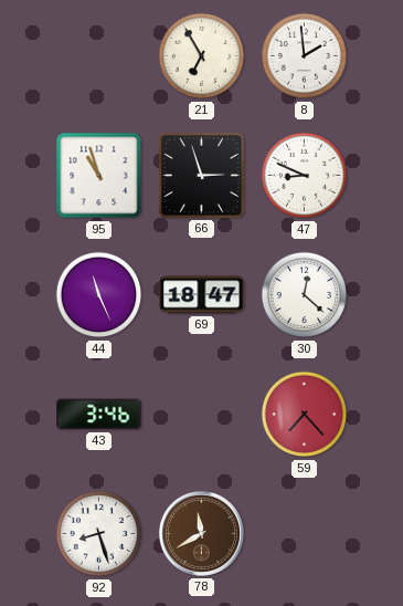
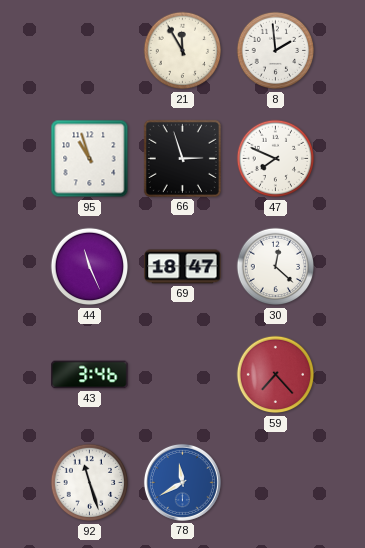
21: 6:55 -> 11:55
47: 8:49 -> 7:49
92: 8:27 -> 11:27
78 dial: brown -> blue
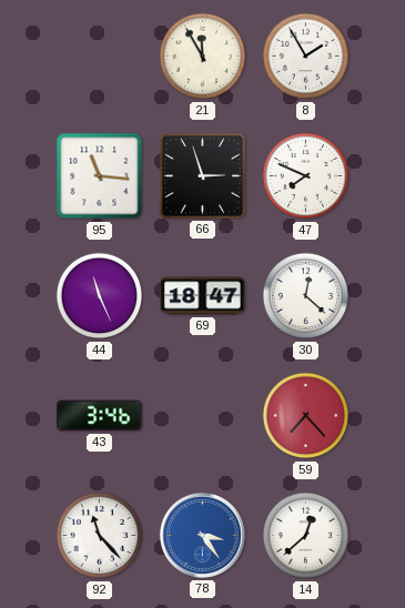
8: 1:59 -> 1:55
95: 10:57 -> 11:16
92: 11:27 -> 11:23
78: 11:40 -> 3:24
14: none -> 12:38
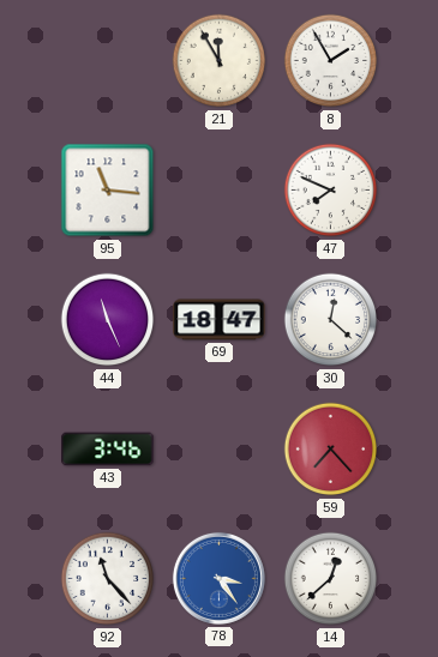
66: 2:57 -> none
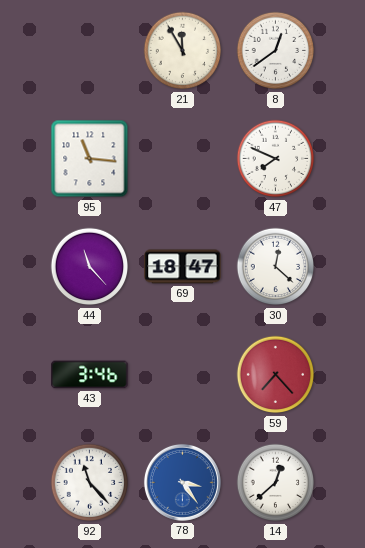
8: 1:55 -> 12:39
44: 11:26 -> 11:23
